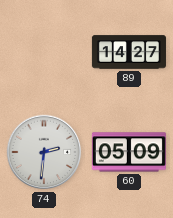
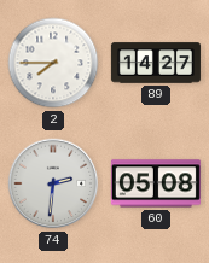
2: none -> 7:45
60: 05:09 -> 05:08
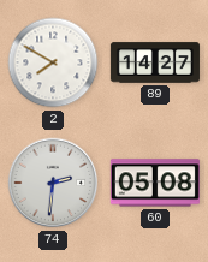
2: 7:45 -> 7:50
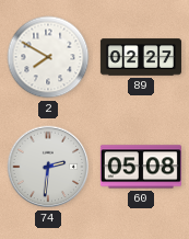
89: 14:27 -> 02:27
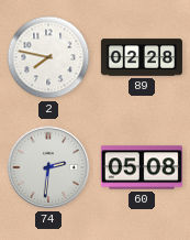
2: 7:50 -> 7:47
89: 02:27 -> 02:28
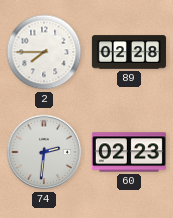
2: 7:47 -> 7:45
60: 05:08 -> 02:23
